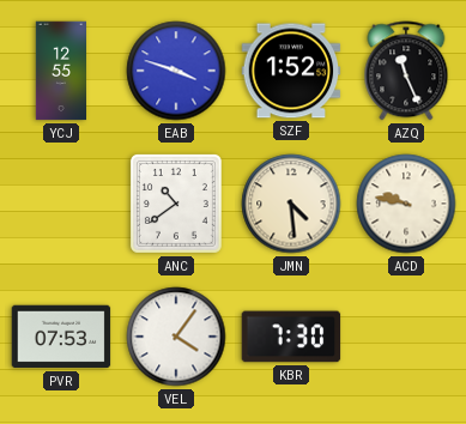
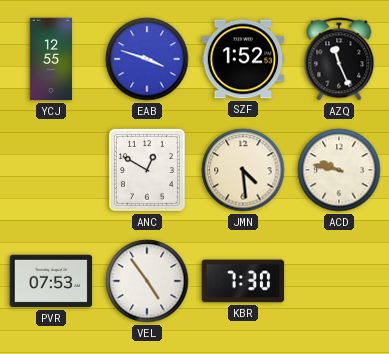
ANC: 10:39 -> 12:50
VEL: 4:06 -> 4:54
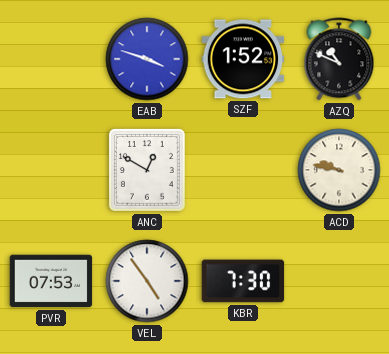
YCJ: 12:55 -> none
AZQ: 11:26 -> 10:49
JMN: 4:29 -> none
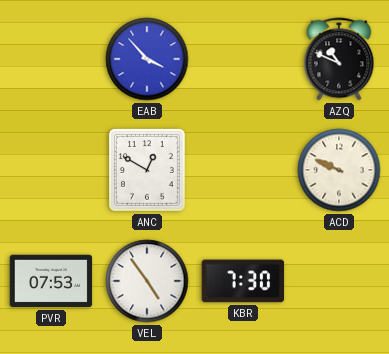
EAB: 3:48 -> 3:53
SZF: 1:52 -> none
ACD: 9:47 -> 9:49
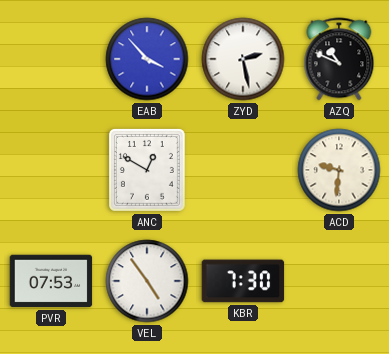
ZYD: none -> 2:28
ACD: 9:49 -> 9:31
